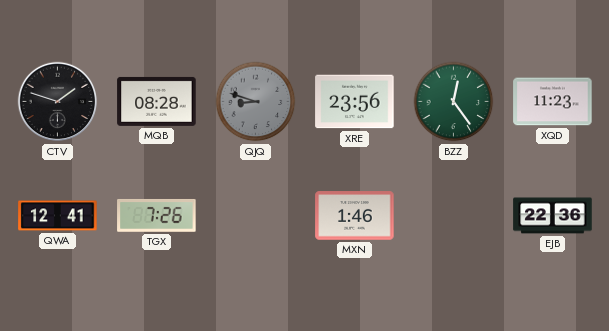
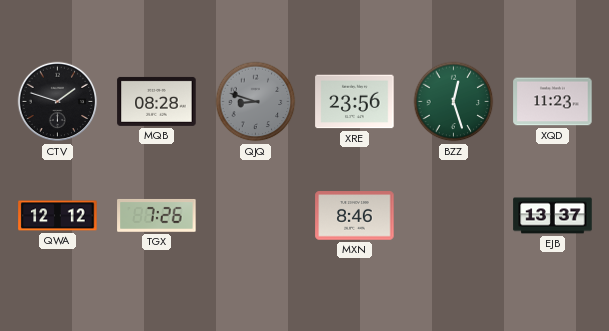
BZZ: 12:24 -> 12:27
QWA: 12:41 -> 12:12
MXN: 1:46 -> 8:46
EJB: 22:36 -> 13:37
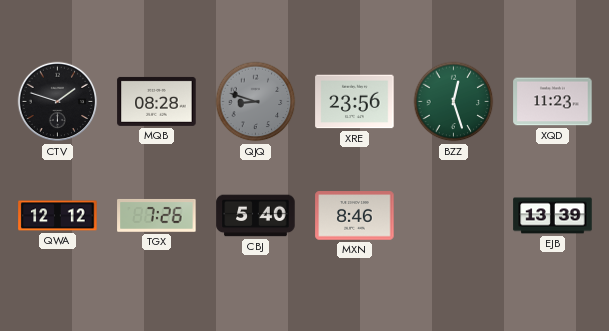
CBJ: none -> 5:40
EJB: 13:37 -> 13:39
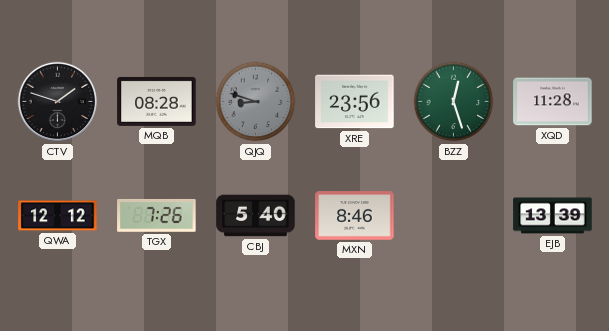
XQD: 11:23 -> 11:28
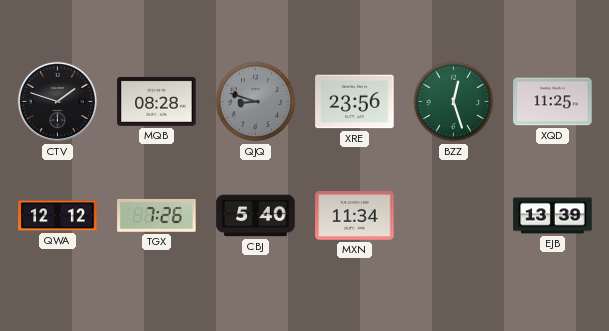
XQD: 11:28 -> 11:25
MXN: 8:46 -> 11:34
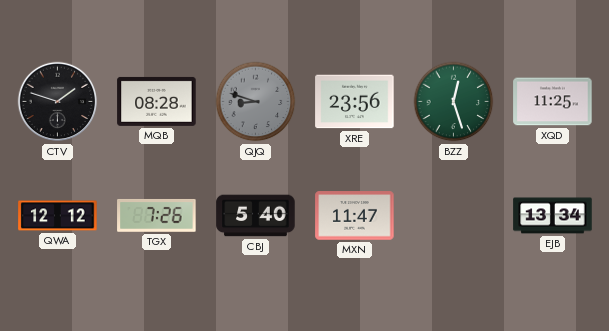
MXN: 11:34 -> 11:47
EJB: 13:39 -> 13:34
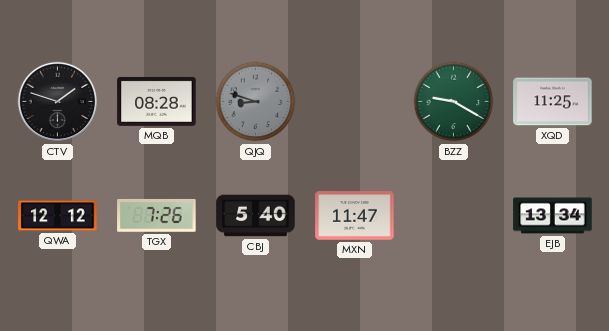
XRE: 23:56 -> none
BZZ: 12:27 -> 9:20
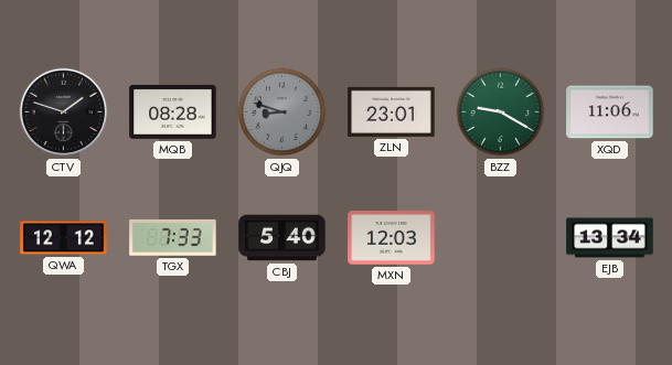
ZLN: none -> 23:01
XQD: 11:25 -> 11:06
TGX: 7:26 -> 7:33
MXN: 11:47 -> 12:03
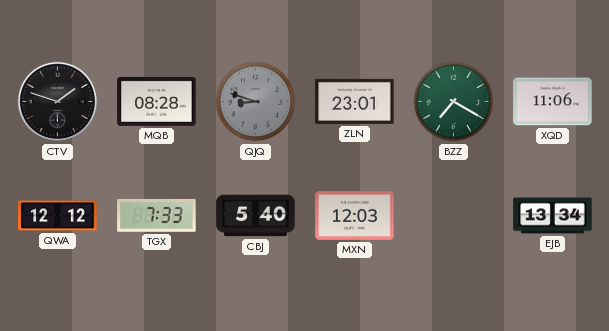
BZZ: 9:20 -> 7:20
